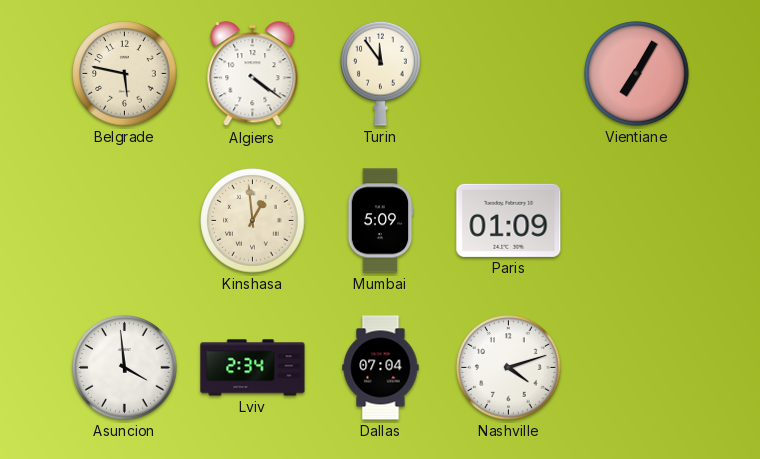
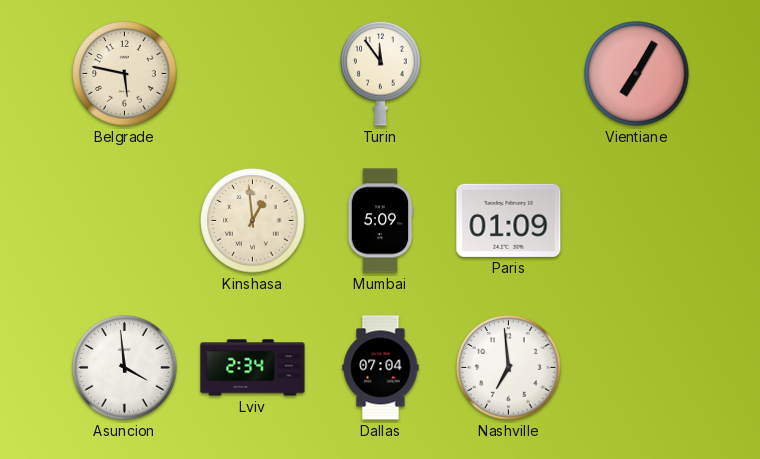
Algiers: 4:21 -> none
Nashville: 4:12 -> 6:59
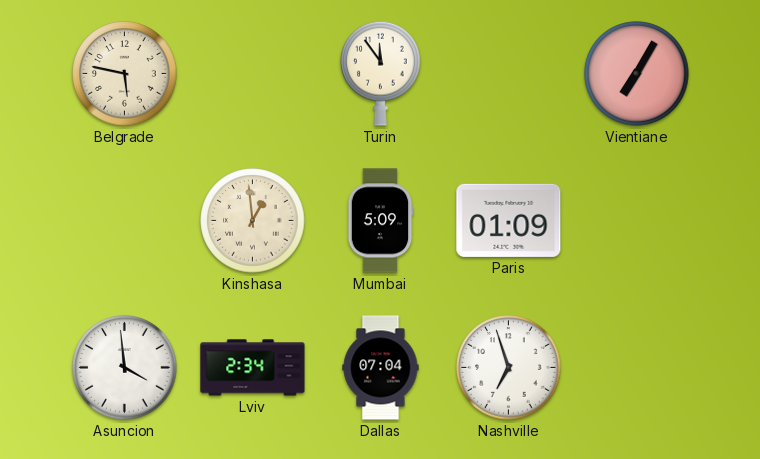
Nashville: 6:59 -> 6:57
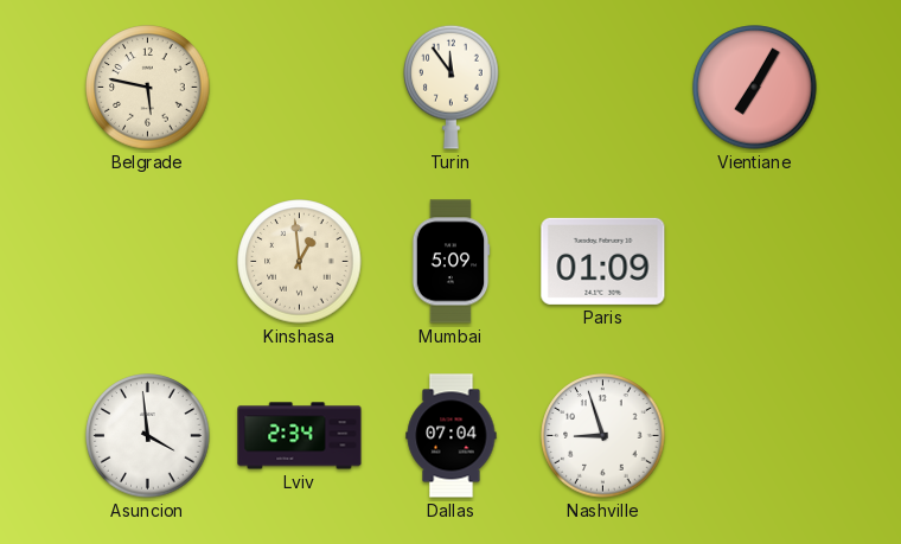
Nashville: 6:57 -> 8:57
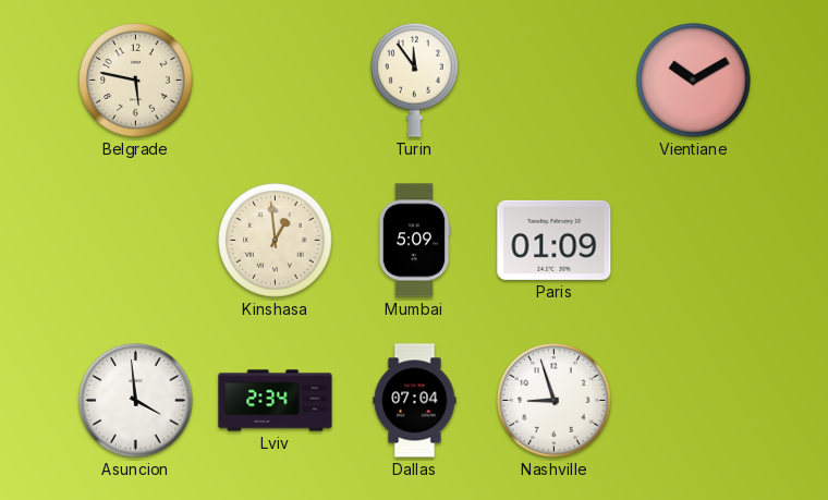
Vientiane: 7:05 -> 10:10
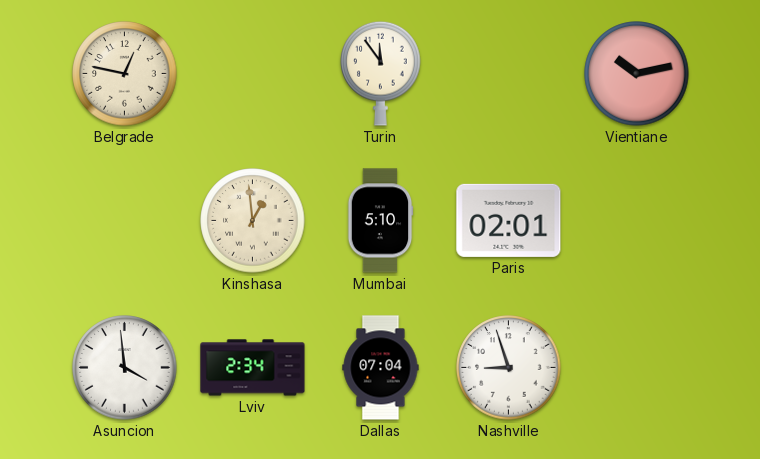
Belgrade: 5:47 -> 12:47
Vientiane: 10:10 -> 10:13
Mumbai: 5:09 -> 5:10
Paris: 01:09 -> 02:01
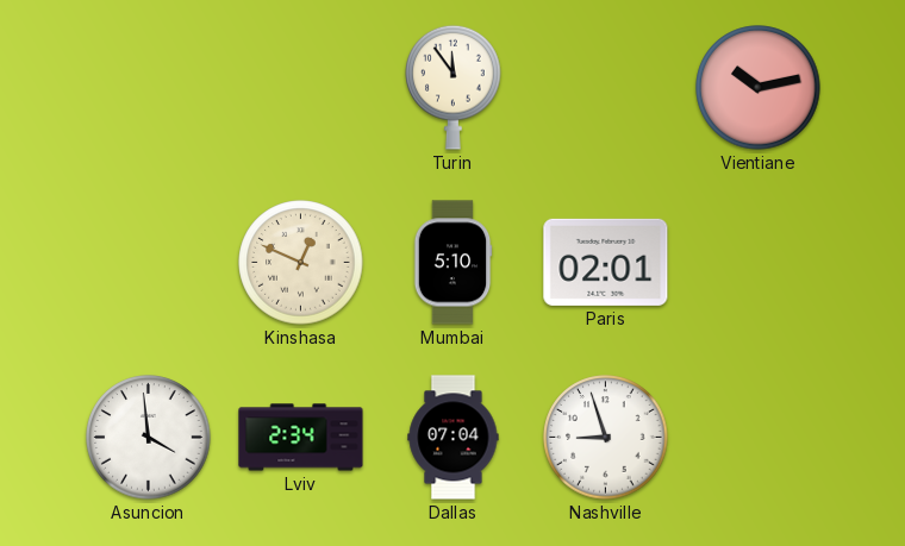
Belgrade: 12:47 -> none
Kinshasa: 12:59 -> 12:49
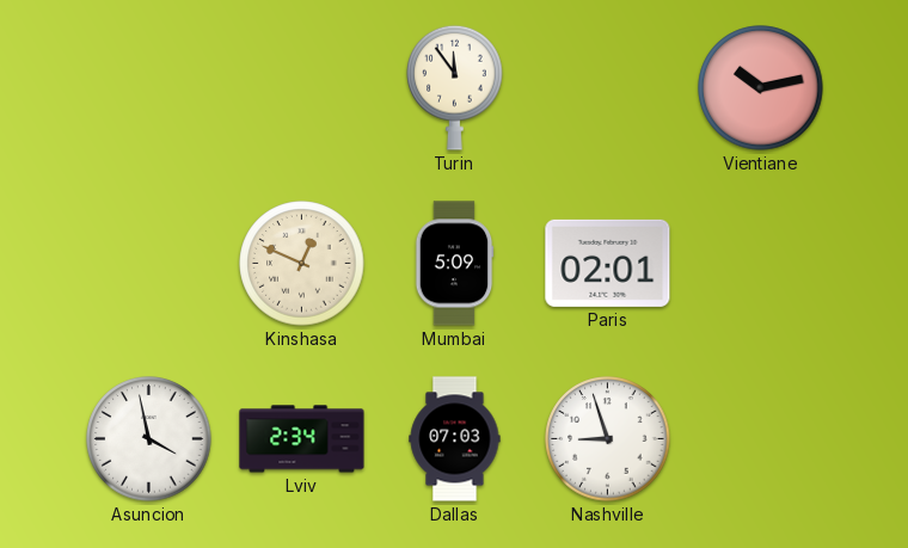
Mumbai: 5:10 -> 5:09
Asuncion: 3:59 -> 3:58
Dallas: 07:04 -> 07:03
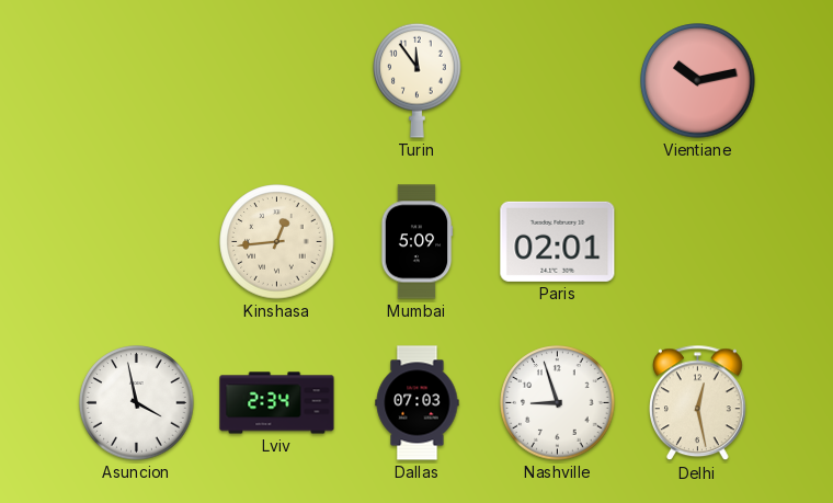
Kinshasa: 12:49 -> 12:44
Delhi: none -> 12:28
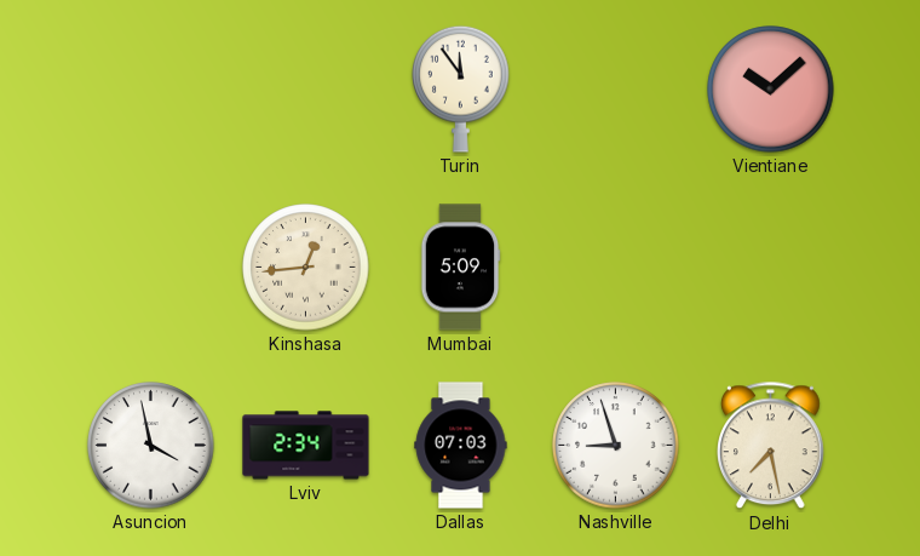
Vientiane: 10:13 -> 10:08
Paris: 02:01 -> none
Delhi: 12:28 -> 7:28
